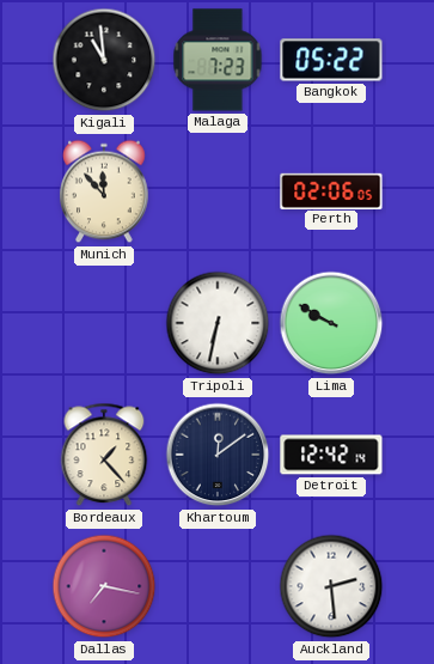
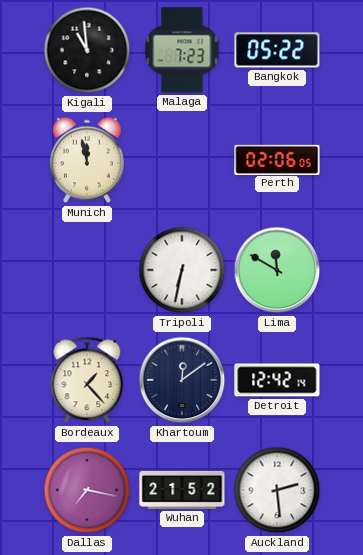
Munich: 11:53 -> 11:58
Lima: 9:50 -> 11:50
Wuhan: none -> 21:52
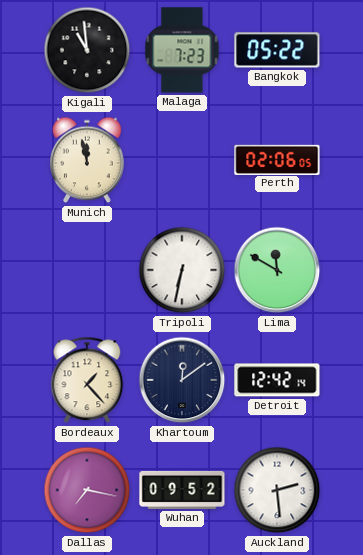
Wuhan: 21:52 -> 09:52
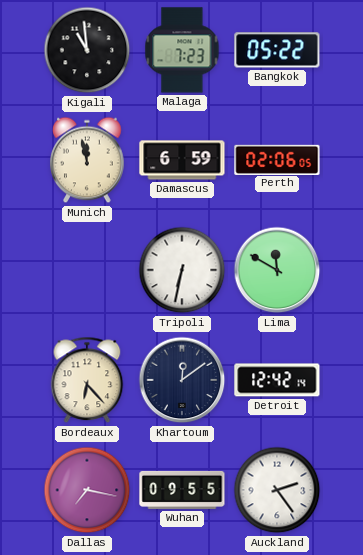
Damascus: none -> 6:59
Bordeaux: 1:23 -> 6:23
Wuhan: 09:52 -> 09:55
Auckland: 2:29 -> 2:24
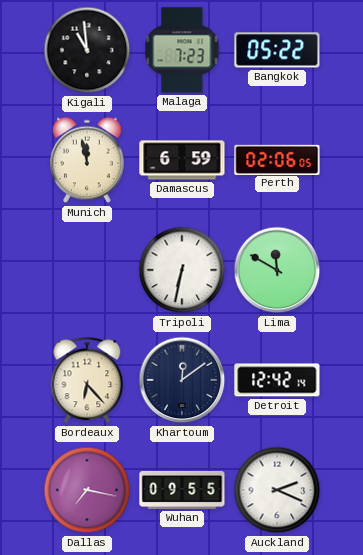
Auckland: 2:24 -> 2:19
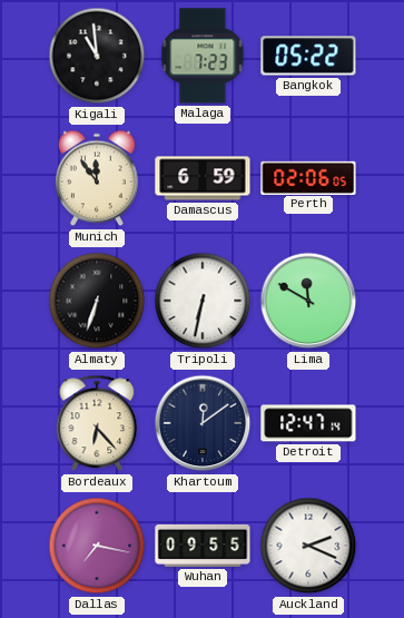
Munich: 11:58 -> 11:54
Almaty: none -> 6:33
Detroit: 12:42 -> 12:47
